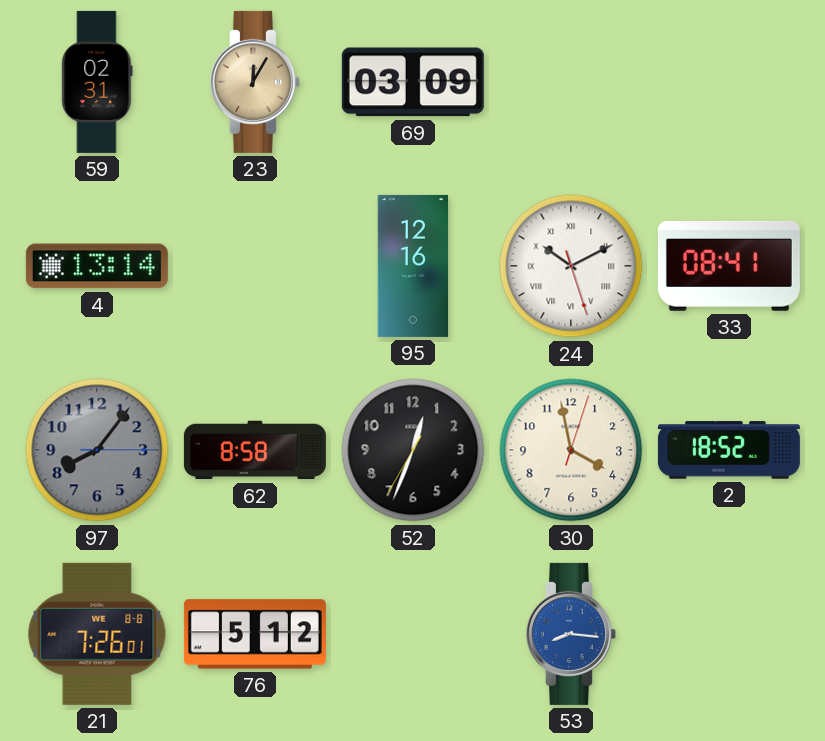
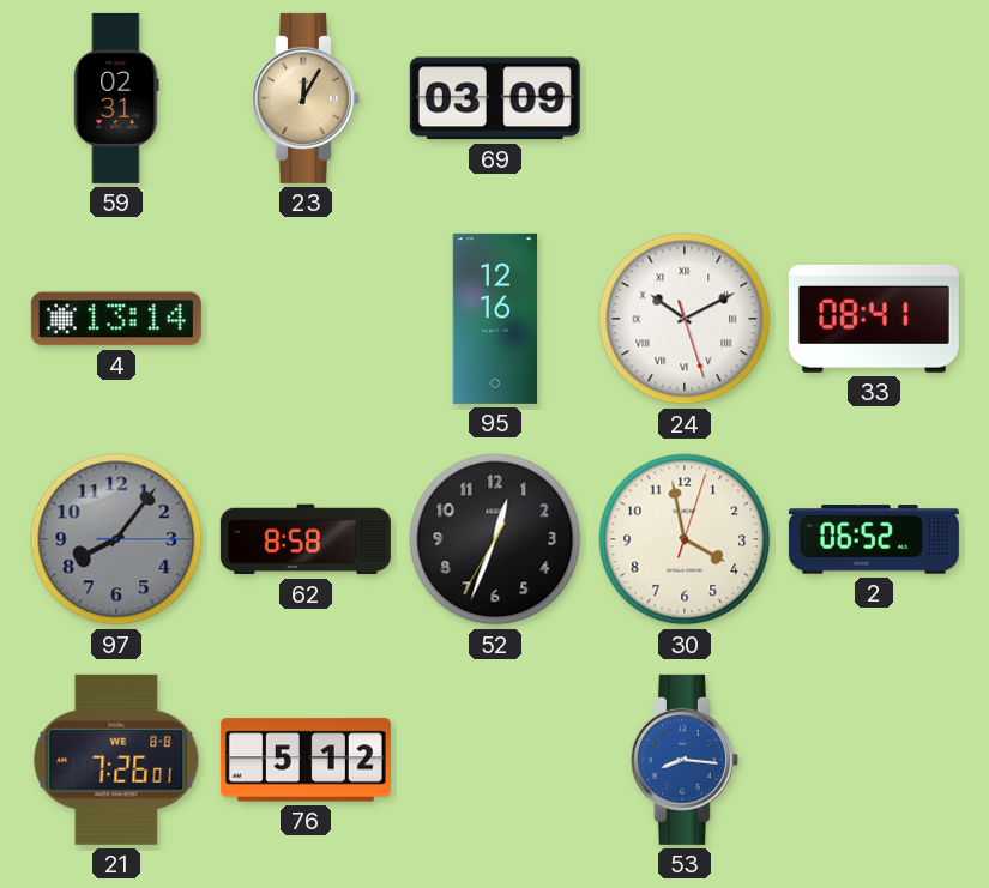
2: 18:52 -> 06:52
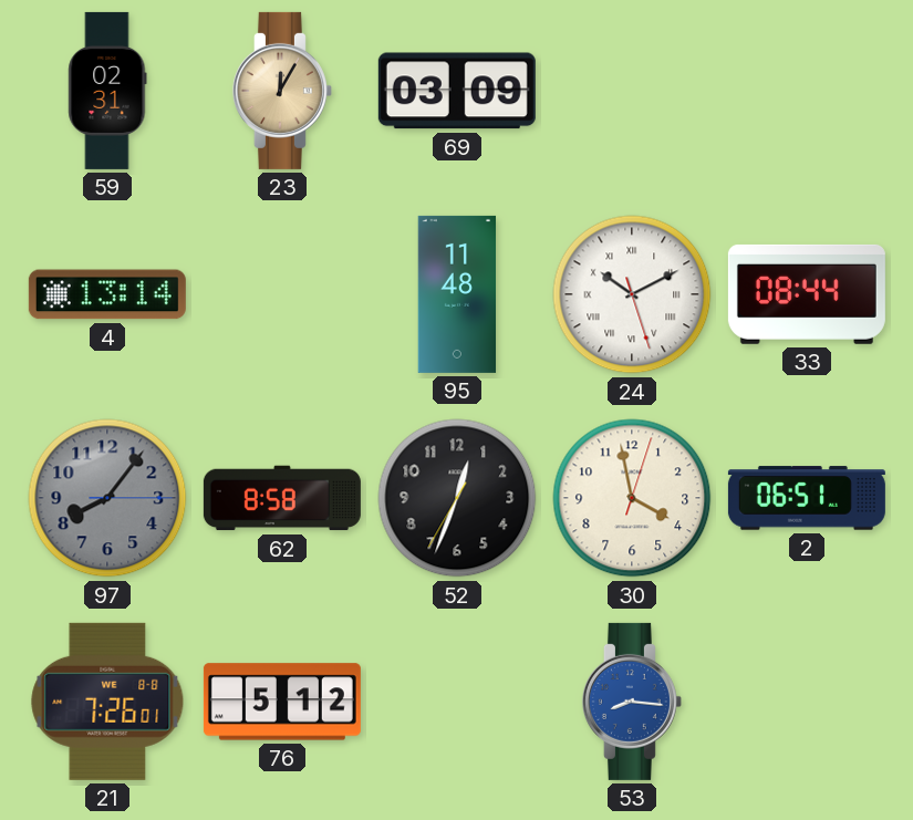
95: 12:16 -> 11:48
33: 08:41 -> 08:44
2: 06:52 -> 06:51
